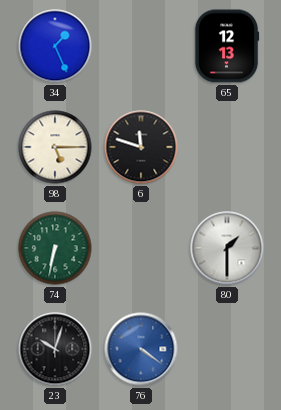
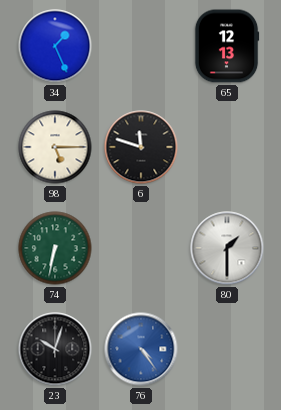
76: 4:21 -> 4:24
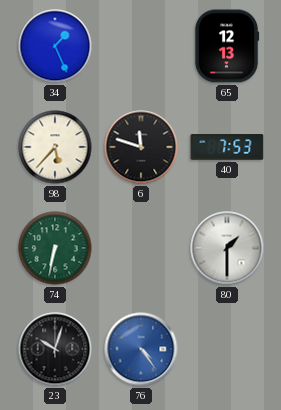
98: 5:15 -> 5:37
40: none -> 7:53
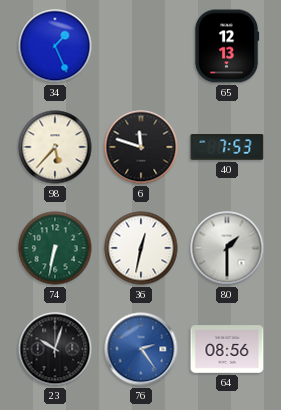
36: none -> 12:32
76: 4:24 -> 2:24
64: none -> 08:56
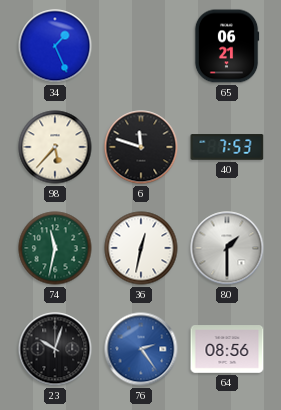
65: 12:13 -> 06:21
74: 6:32 -> 11:32
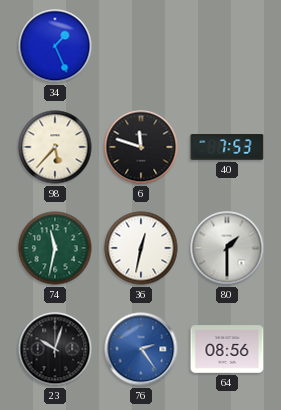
65: 06:21 -> none
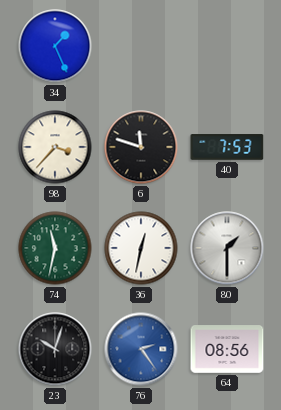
98: 5:37 -> 3:37
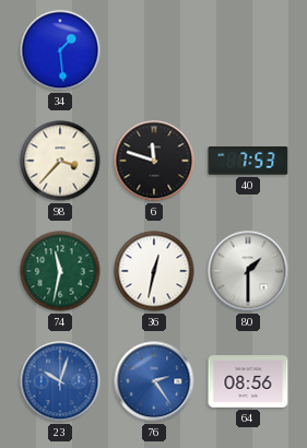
34: 1:26 -> 1:29
23 dial: black -> blue
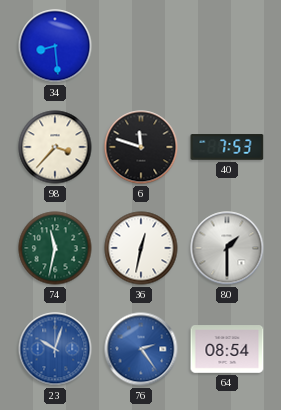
34: 1:29 -> 8:29
64: 08:56 -> 08:54
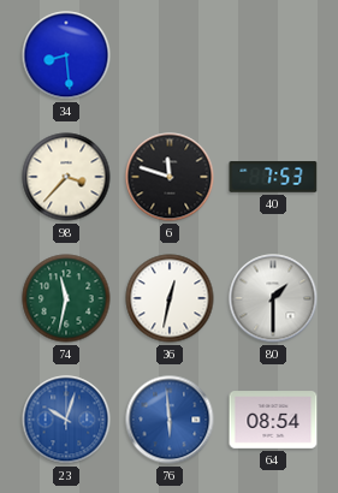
76: 2:24 -> 5:59
